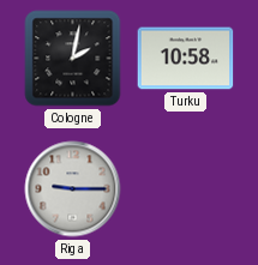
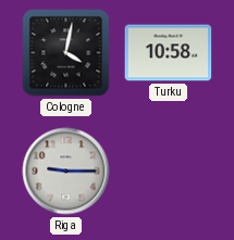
Cologne: 2:02 -> 4:02
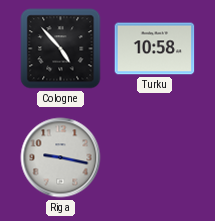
Cologne: 4:02 -> 4:53
Riga: 9:15 -> 9:17
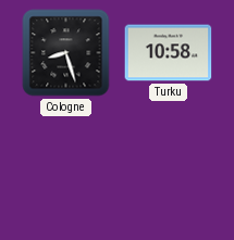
Cologne: 4:53 -> 8:27
Riga: 9:17 -> none
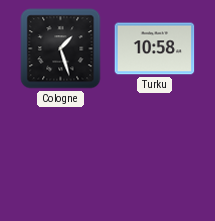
Cologne: 8:27 -> 1:27
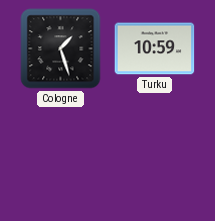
Turku: 10:58 -> 10:59
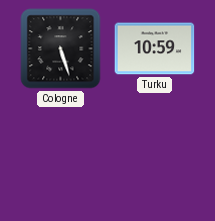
Cologne: 1:27 -> 5:27
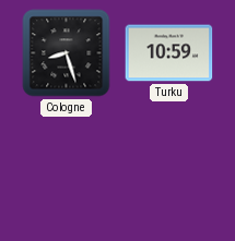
Cologne: 5:27 -> 8:27
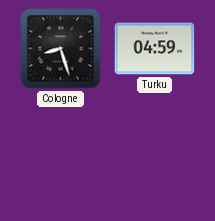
Turku: 10:59 -> 04:59
